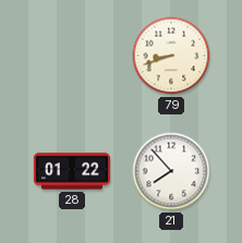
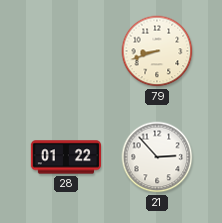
21: 7:53 -> 2:53
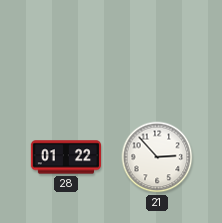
79: 8:42 -> none
